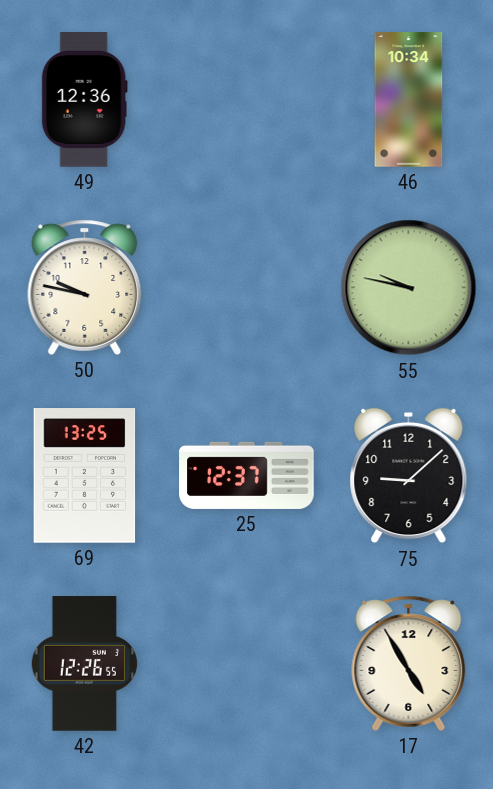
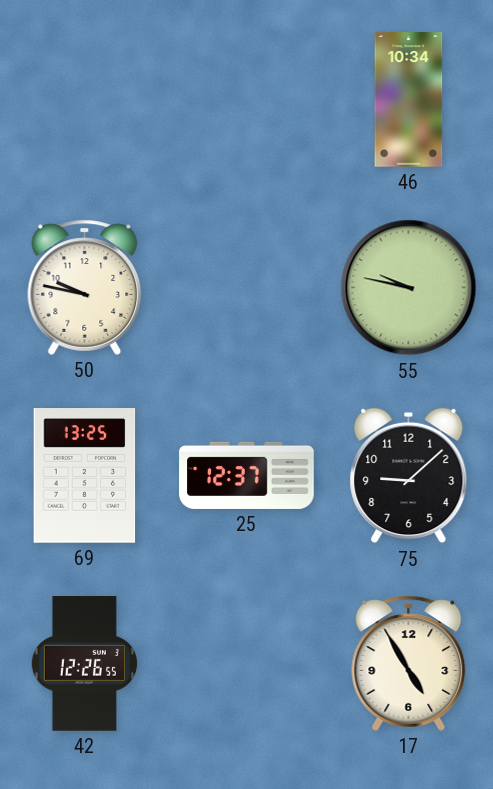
49: 12:36 -> none
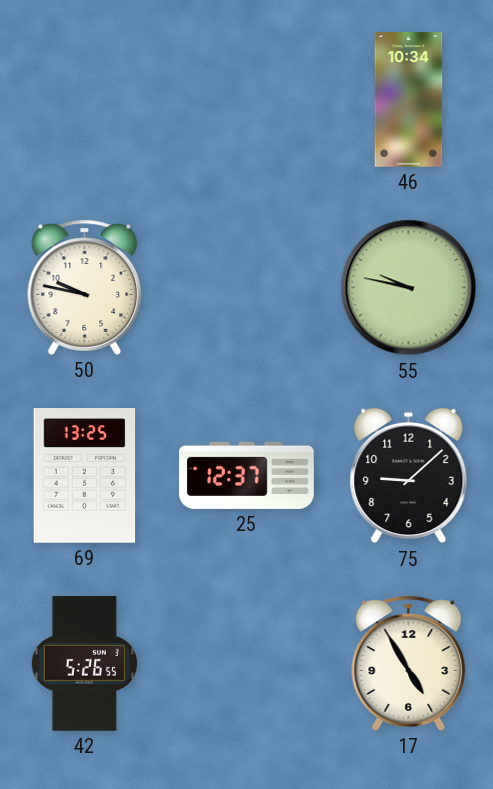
42: 12:26 -> 5:26
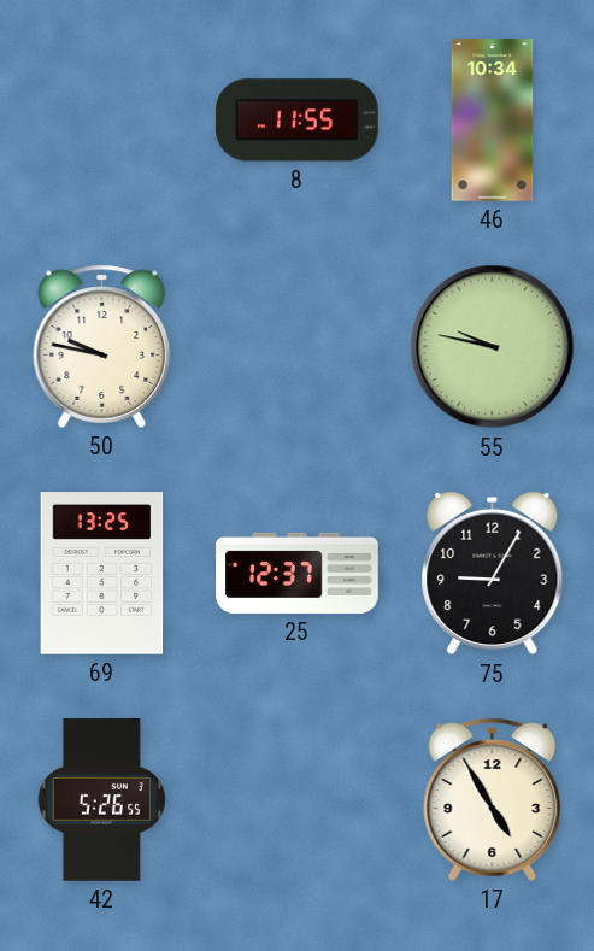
8: none -> 11:55
75: 9:08 -> 9:05
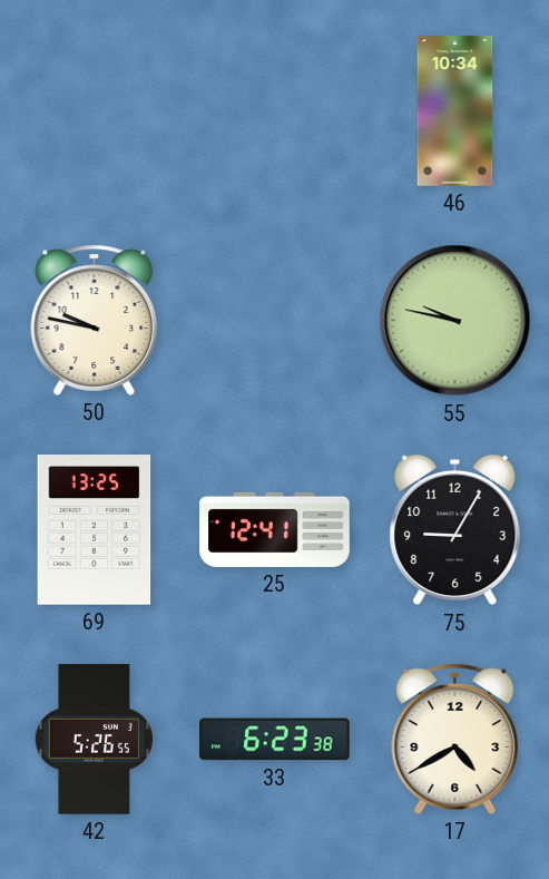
8: 11:55 -> none
25: 12:37 -> 12:41
33: none -> 6:23
17: 4:55 -> 4:40
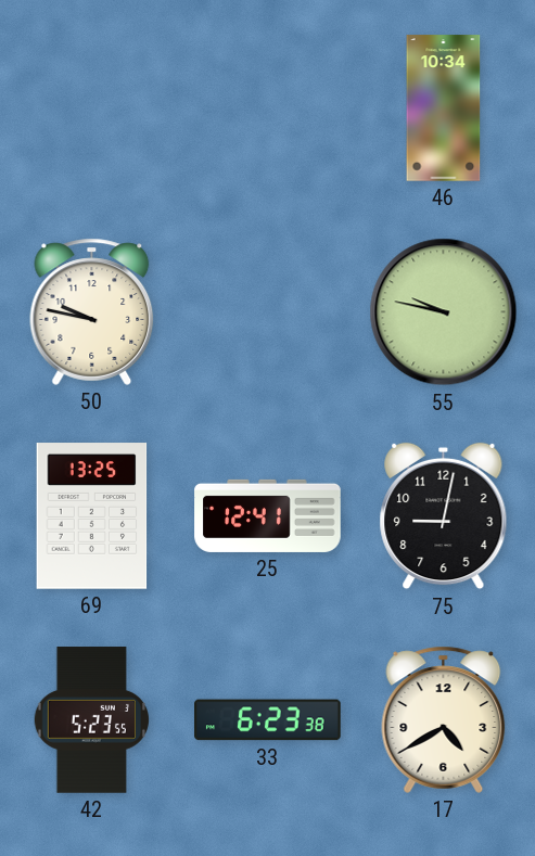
75: 9:05 -> 9:02
42: 5:26 -> 5:23
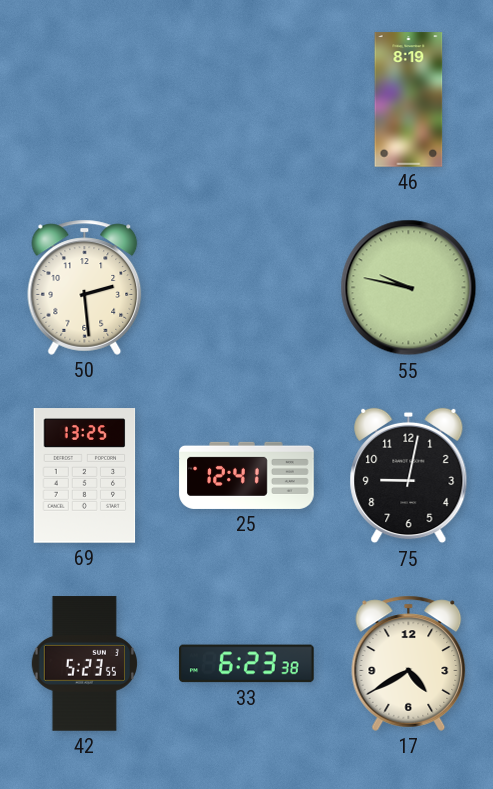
46: 10:34 -> 8:19
50: 9:47 -> 2:29
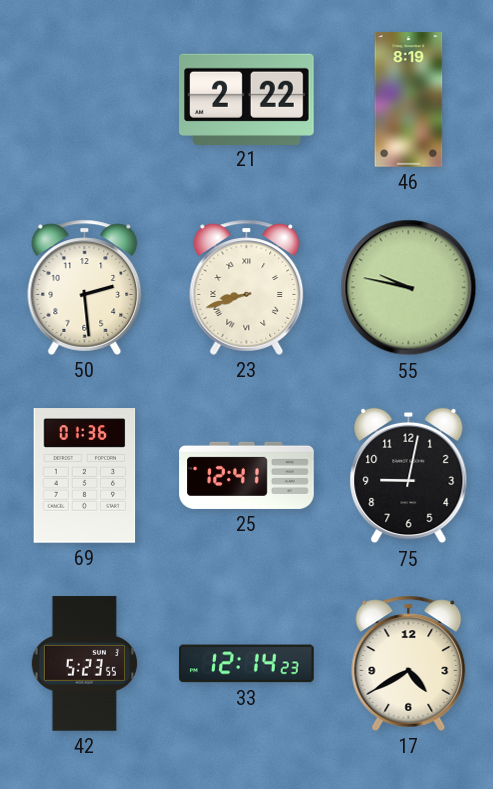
21: none -> 2:22
23: none -> 8:42
69: 13:25 -> 01:36
33: 6:23 -> 12:14
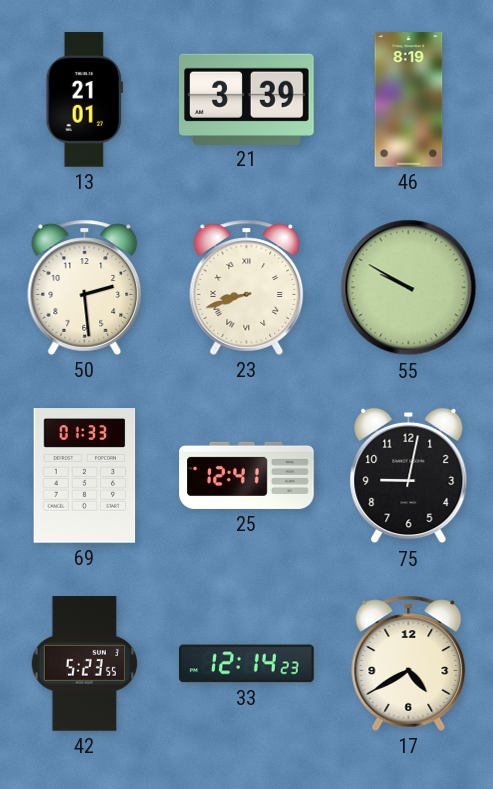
13: none -> 21:01
21: 2:22 -> 3:39
55: 9:47 -> 9:50
69: 01:36 -> 01:33
